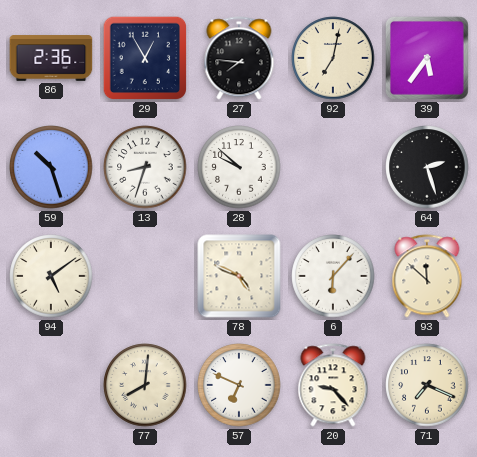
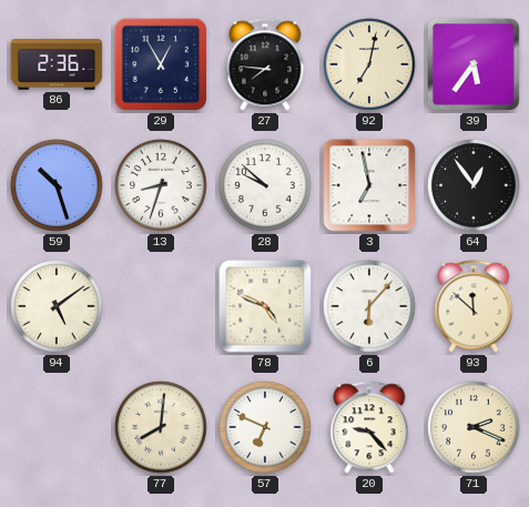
3: none -> 6:58
64: 2:27 -> 12:54
71: 7:19 -> 2:19
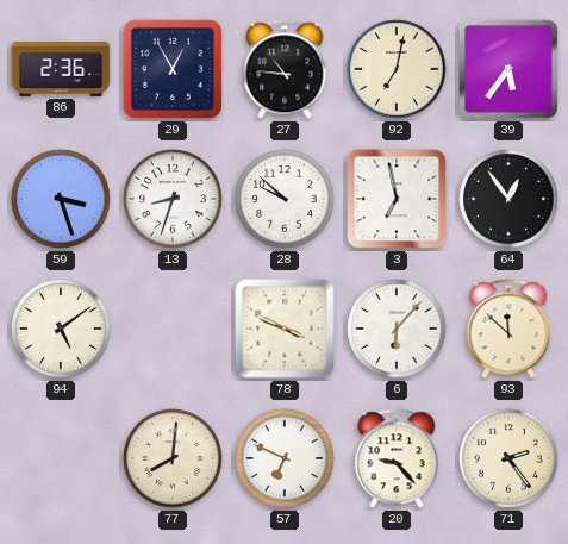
27: 7:46 -> 10:46
59: 10:27 -> 3:27
78: 4:49 -> 3:49
71: 2:19 -> 2:24
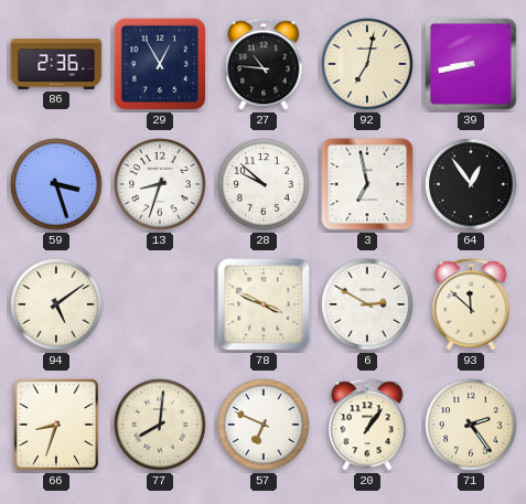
39: 5:36 -> 8:43
6: 6:07 -> 2:50
66: none -> 8:33
20: 9:23 -> 1:06
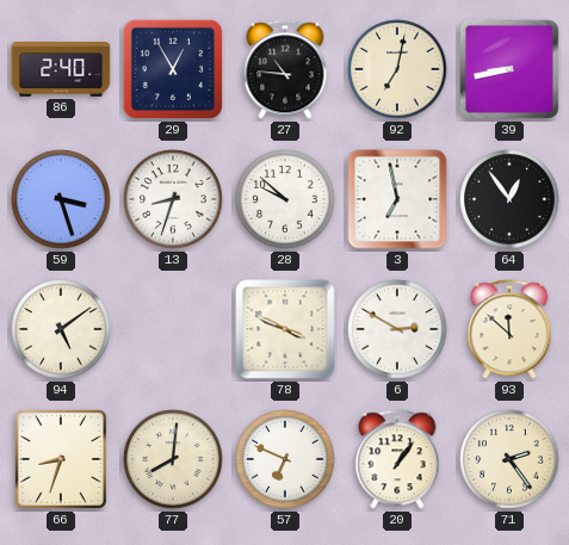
86: 2:36 -> 2:40
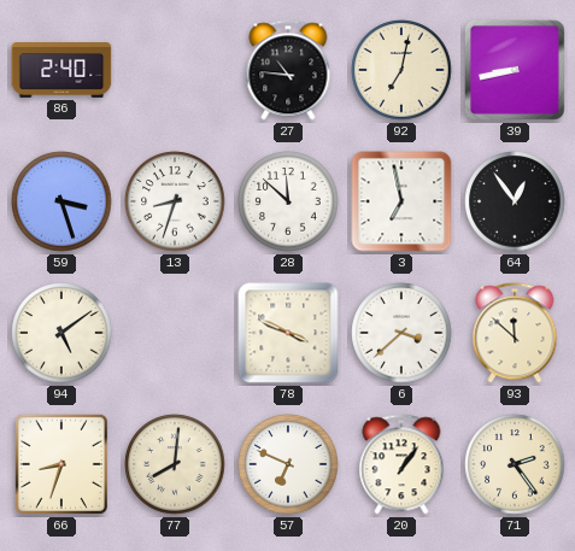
29: 12:55 -> none
28: 9:52 -> 11:52
6: 2:50 -> 3:38
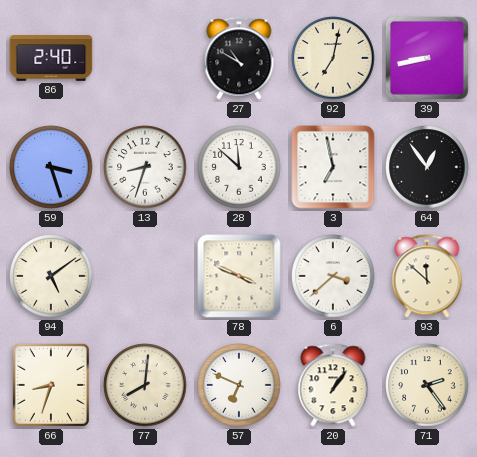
27: 10:46 -> 10:50
